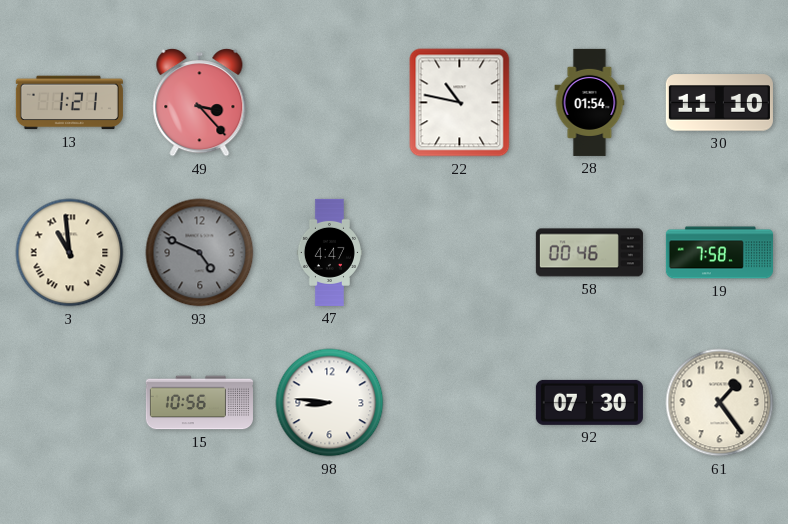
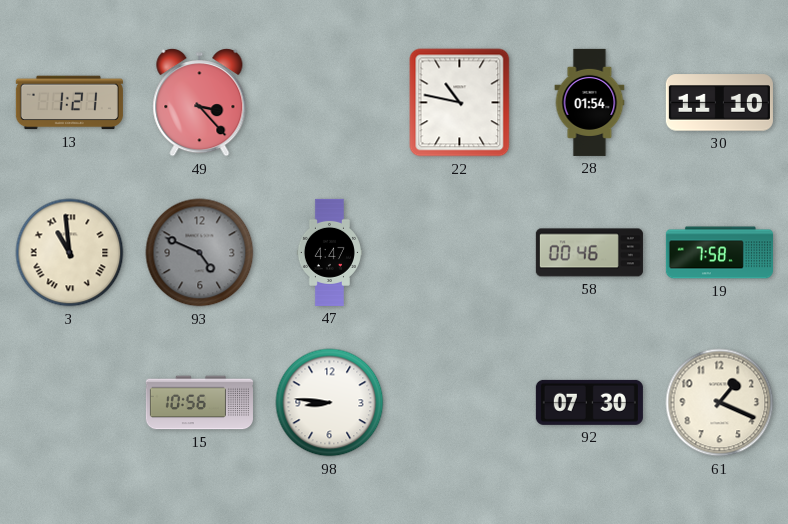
61: 1:24 -> 1:19
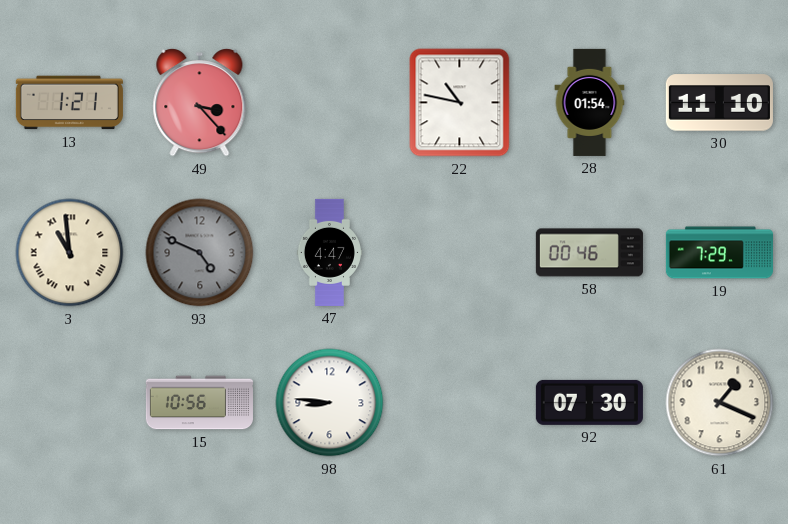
19: 7:58 -> 7:29
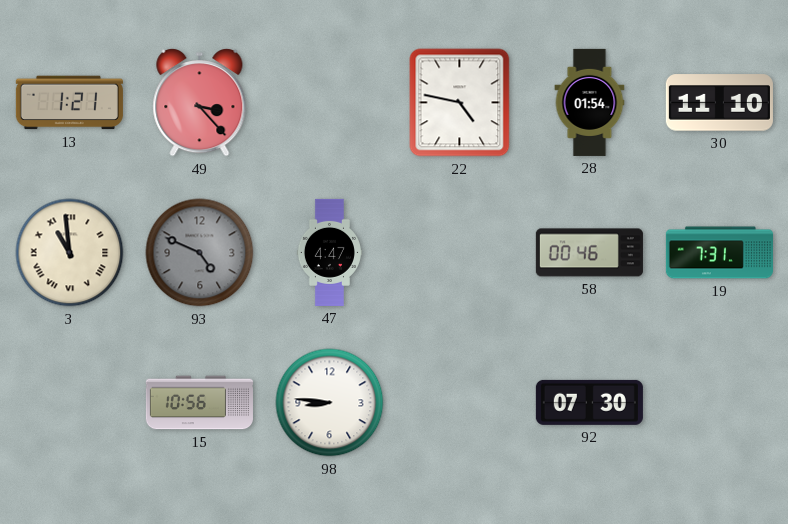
22: 10:47 -> 4:47
19: 7:29 -> 7:31
61: 1:19 -> none
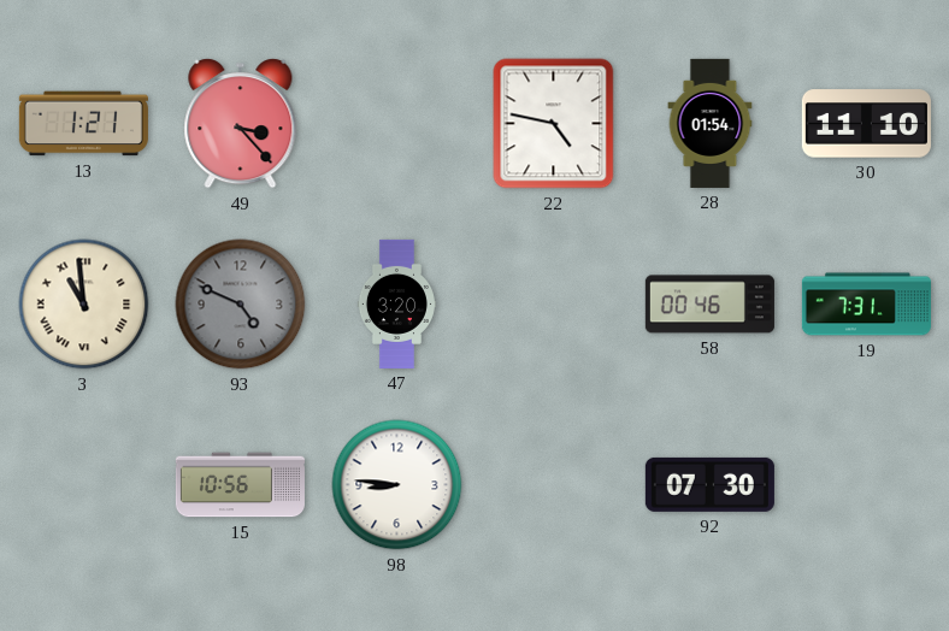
47: 4:47 -> 3:20
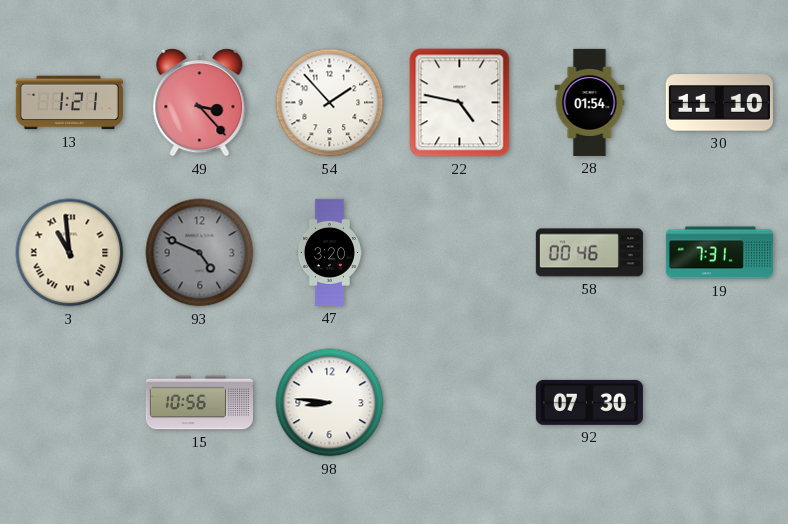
54: none -> 1:53
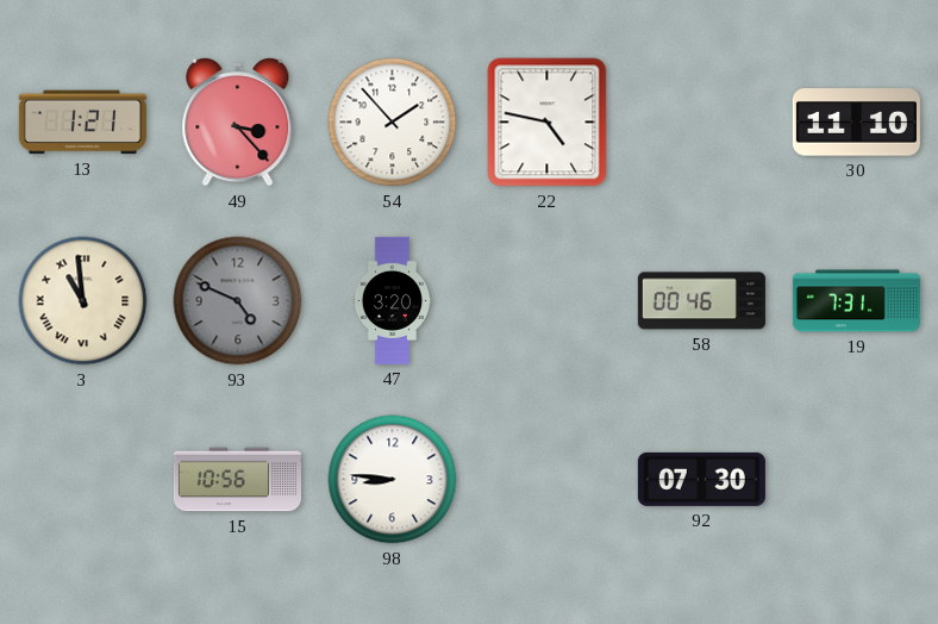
28: 01:54 -> none
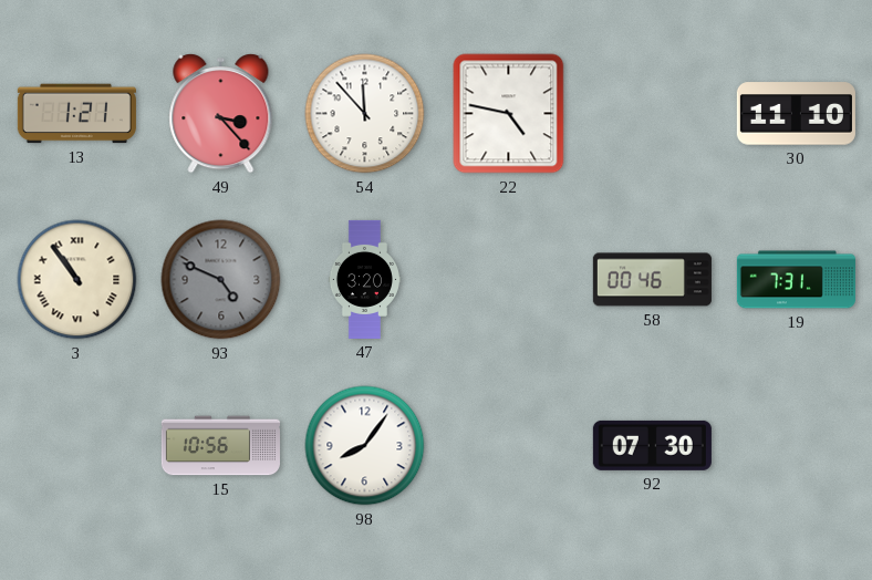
54: 1:53 -> 11:53
3: 10:59 -> 10:54
98: 8:46 -> 8:06
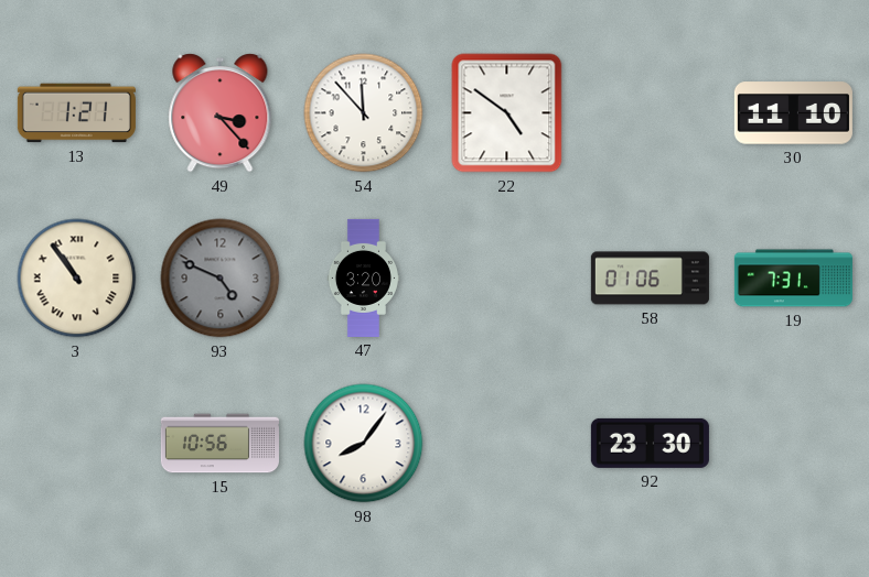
22: 4:47 -> 4:51
58: 00:46 -> 01:06
92: 07:30 -> 23:30
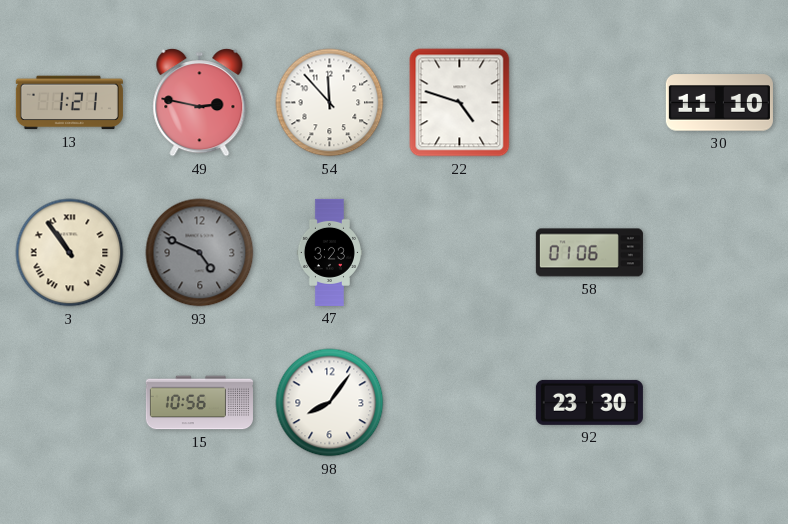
49: 3:23 -> 2:47
22: 4:51 -> 4:48
47: 3:20 -> 3:23
19: 7:31 -> none
